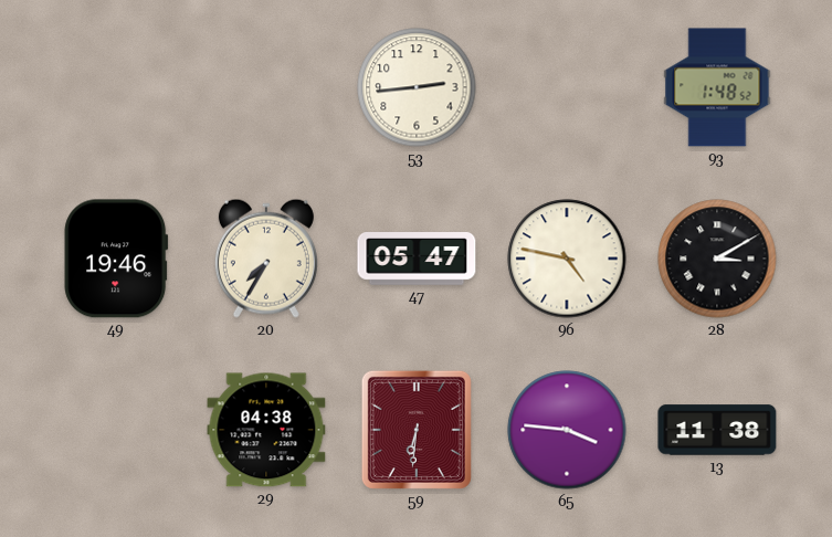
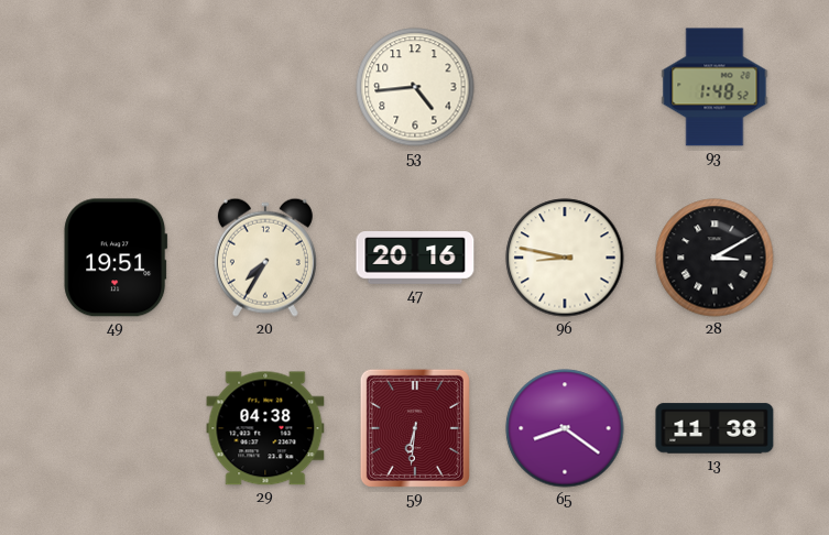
53: 2:44 -> 4:44
49: 19:46 -> 19:51
47: 05:47 -> 20:16
96: 4:47 -> 8:47
65: 3:46 -> 8:21
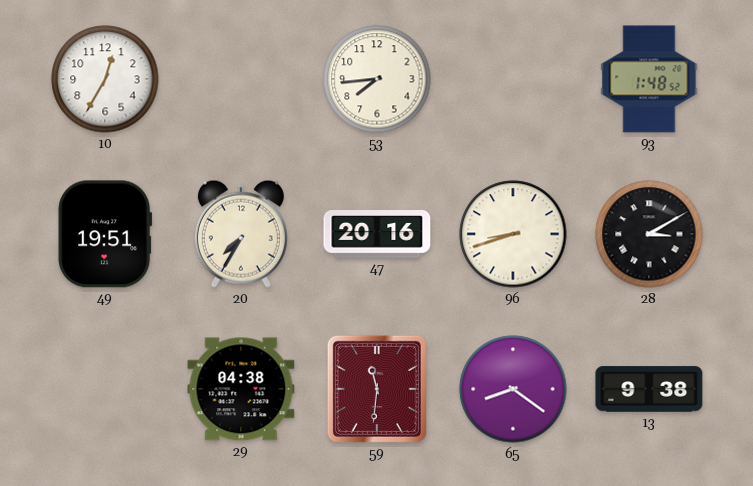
10: none -> 12:35
53: 4:44 -> 7:44
96: 8:47 -> 8:42
59: 6:31 -> 11:31
13: 11:38 -> 9:38
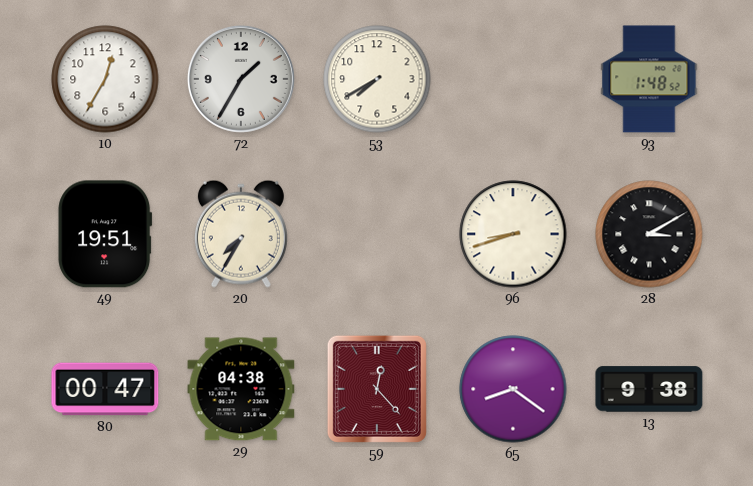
72: none -> 1:35
53: 7:44 -> 7:40
47: 20:16 -> none
80: none -> 00:47
59: 11:31 -> 12:23
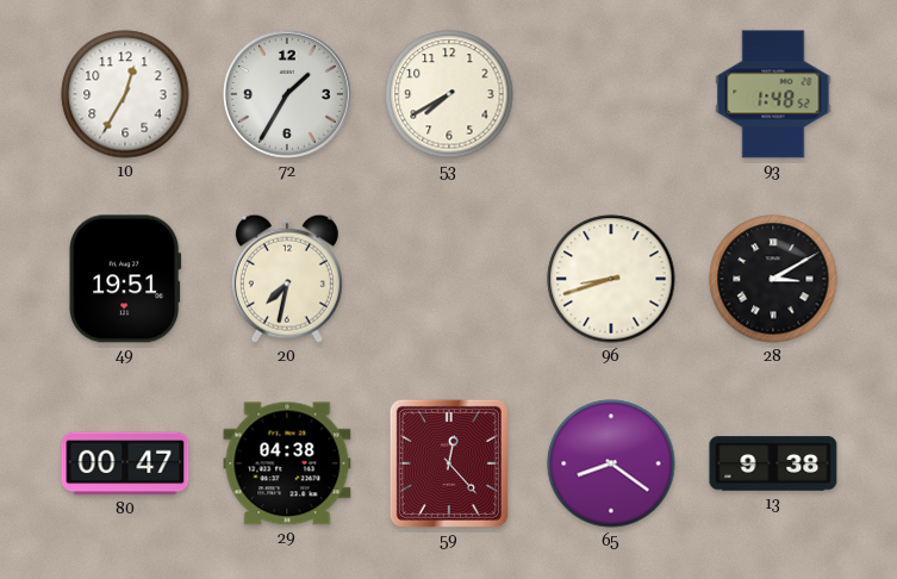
20: 7:35 -> 7:32
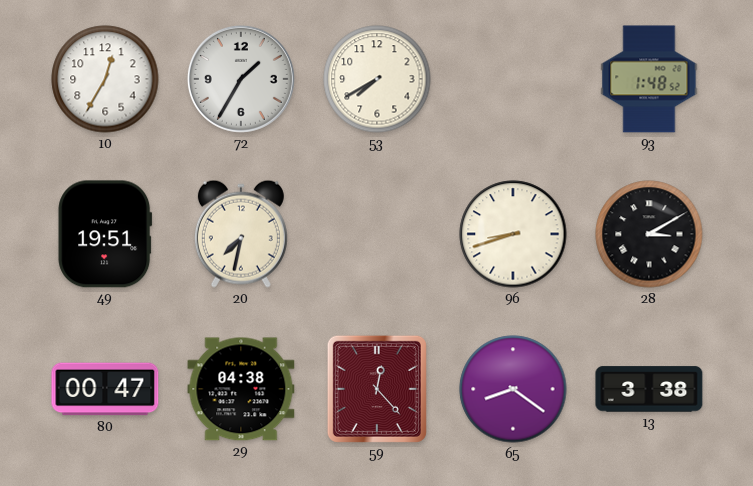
13: 9:38 -> 3:38
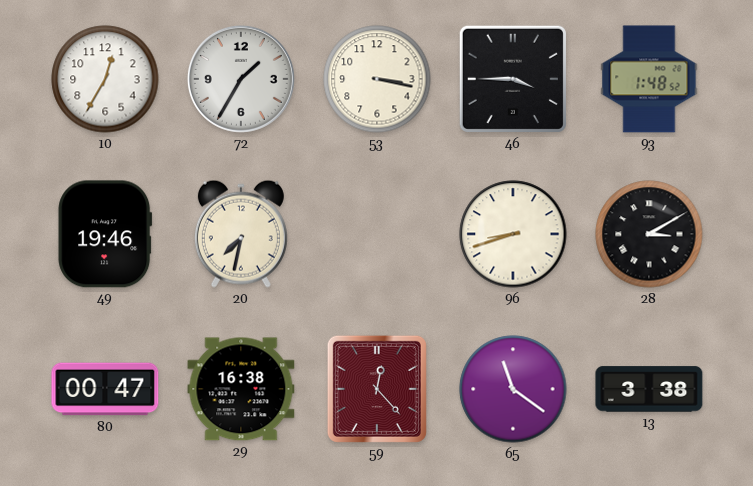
53: 7:40 -> 3:17
46: none -> 3:45
49: 19:51 -> 19:46
29: 04:38 -> 16:38
65: 8:21 -> 11:21
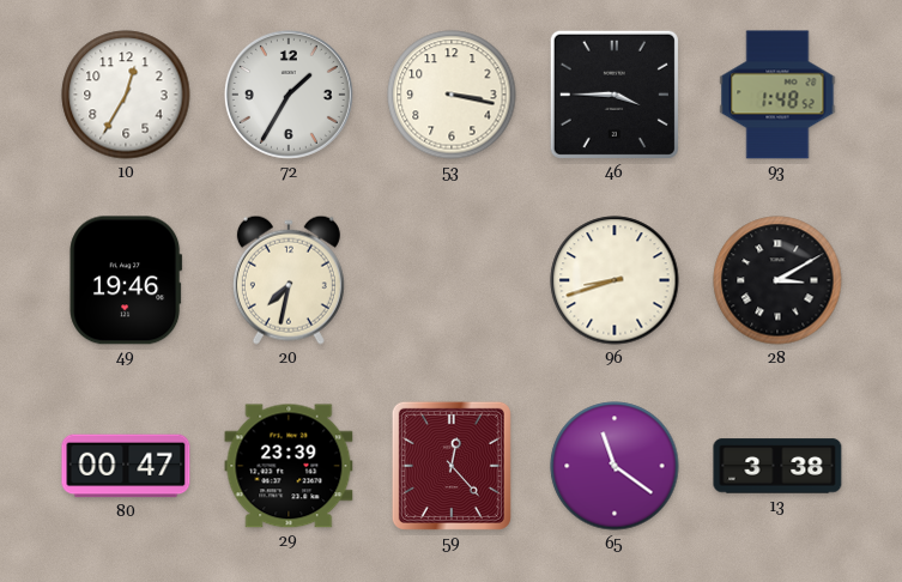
29: 16:38 -> 23:39
